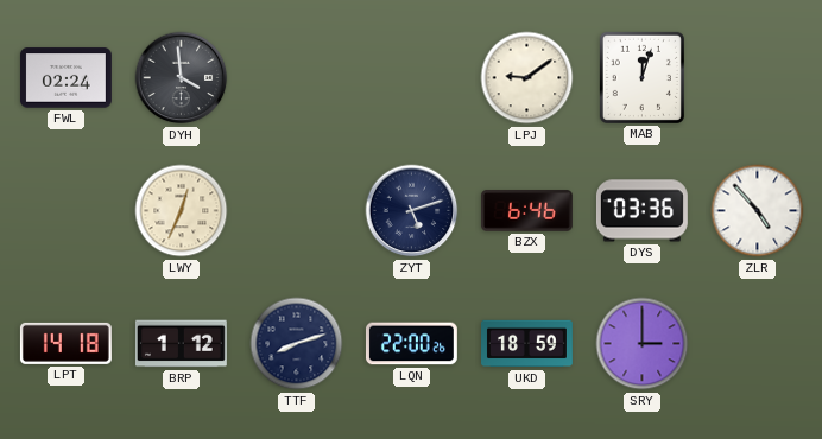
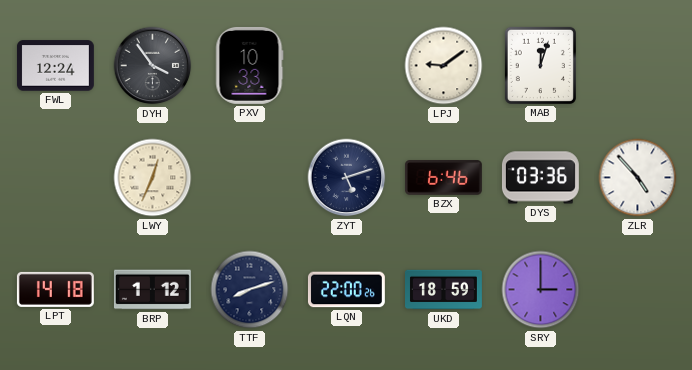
FWL: 02:24 -> 12:24
DYH: 3:59 -> 3:54
PXV: none -> 10:33
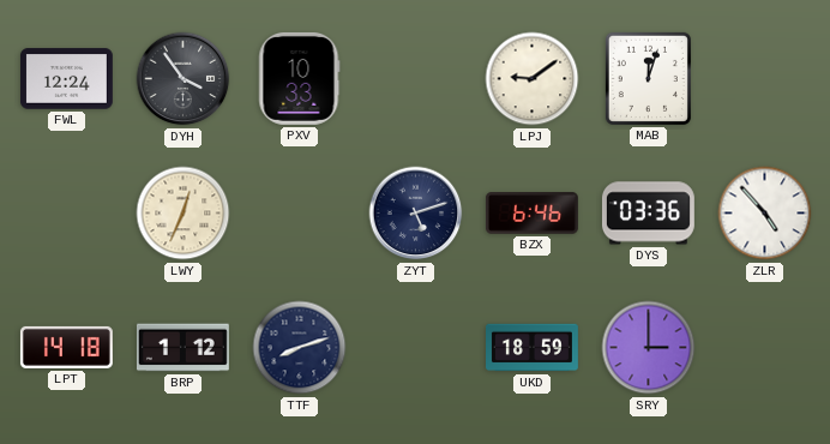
LQN: 22:00 -> none
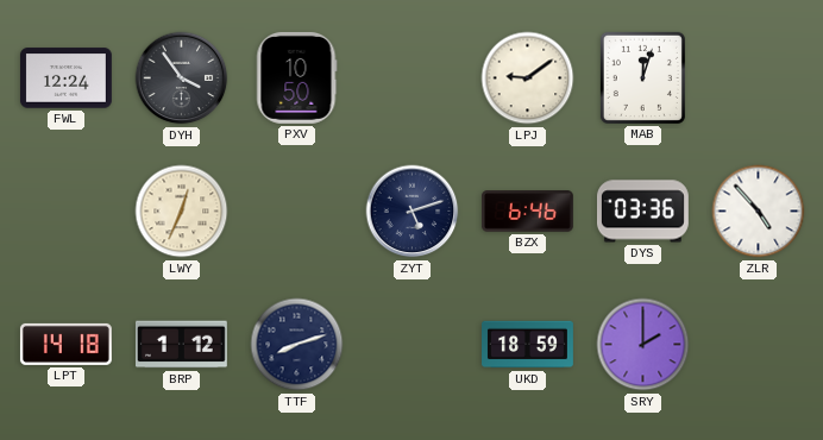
PXV: 10:33 -> 10:50
SRY: 3:00 -> 2:00
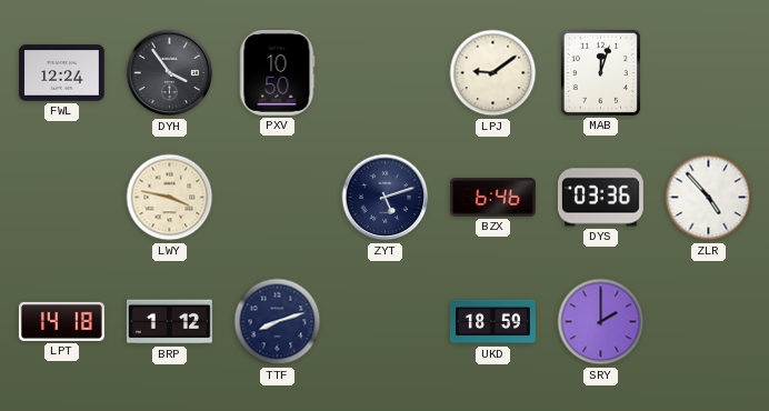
LWY: 12:34 -> 3:47
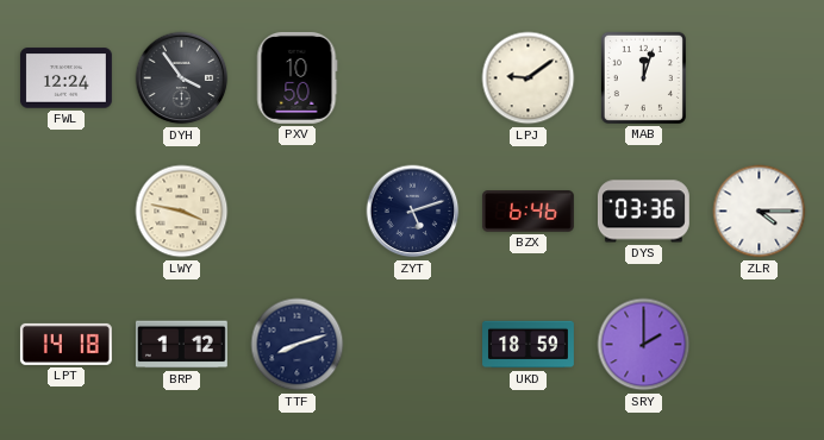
ZLR: 4:53 -> 4:15
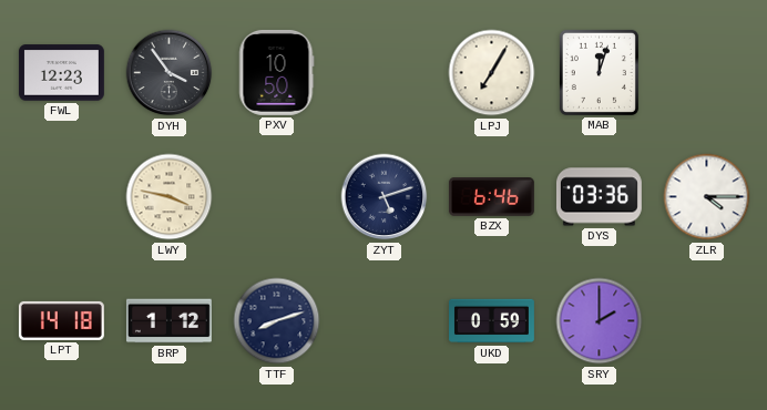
FWL: 12:24 -> 12:23
LPJ: 9:09 -> 7:05
UKD: 18:59 -> 0:59
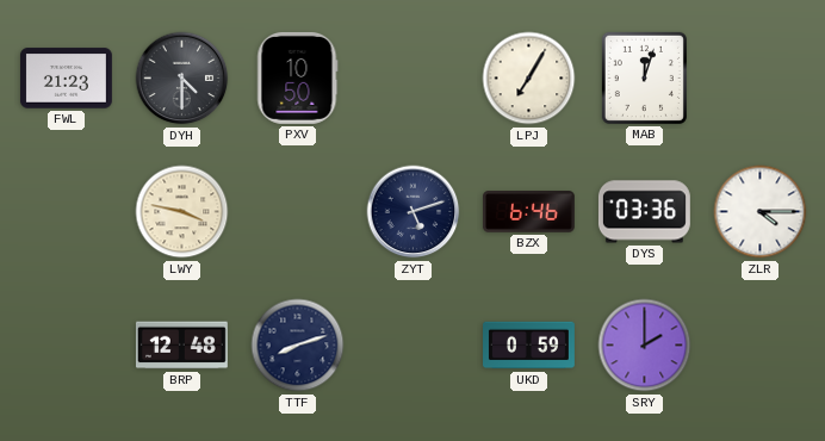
FWL: 12:23 -> 21:23
DYH: 3:54 -> 4:30
LPT: 14:18 -> none
BRP: 1:12 -> 12:48
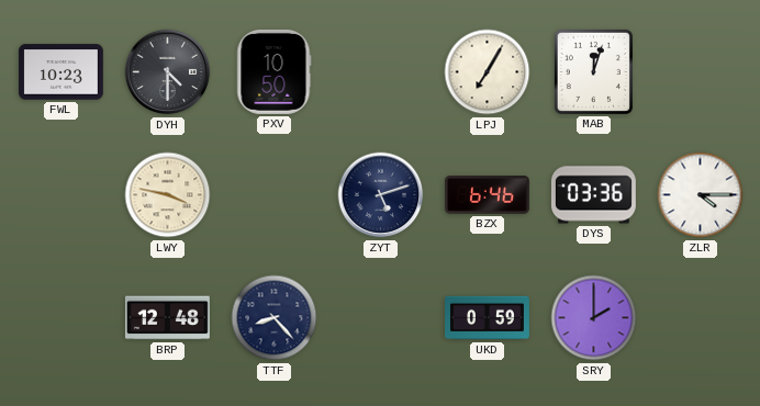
FWL: 21:23 -> 10:23
TTF: 8:12 -> 8:23
